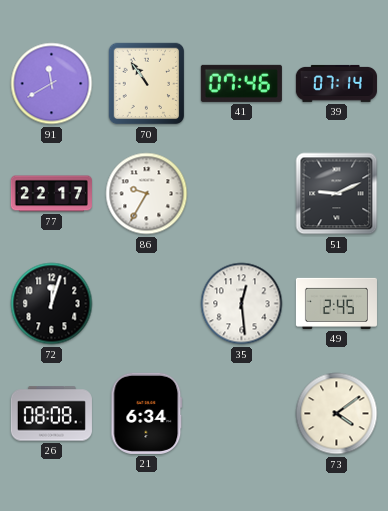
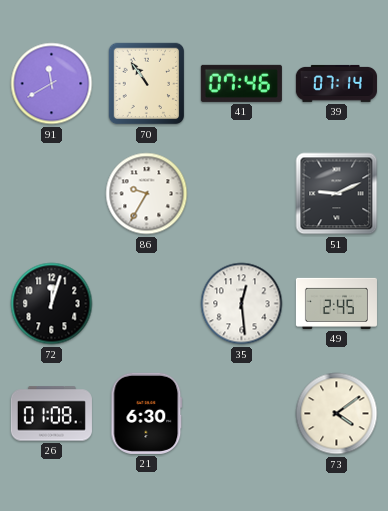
77: 22:17 -> none
26: 08:08 -> 01:08
21: 6:34 -> 6:30
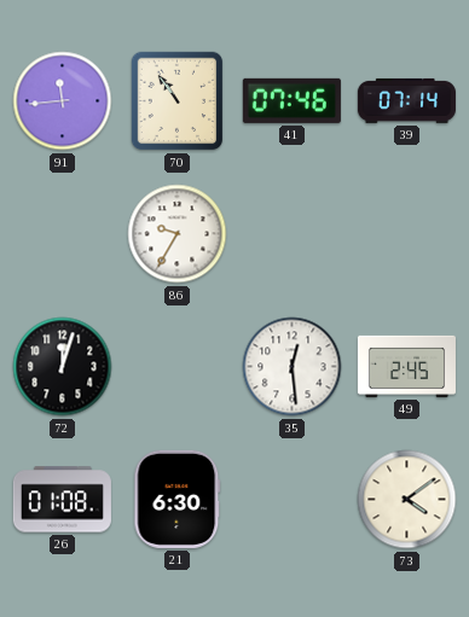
91: 11:40 -> 11:44
51: 9:11 -> none
